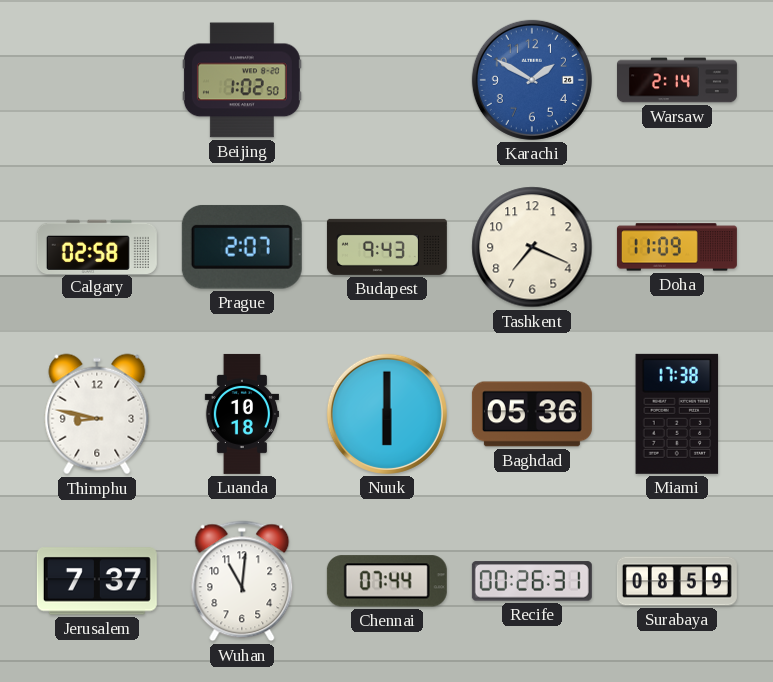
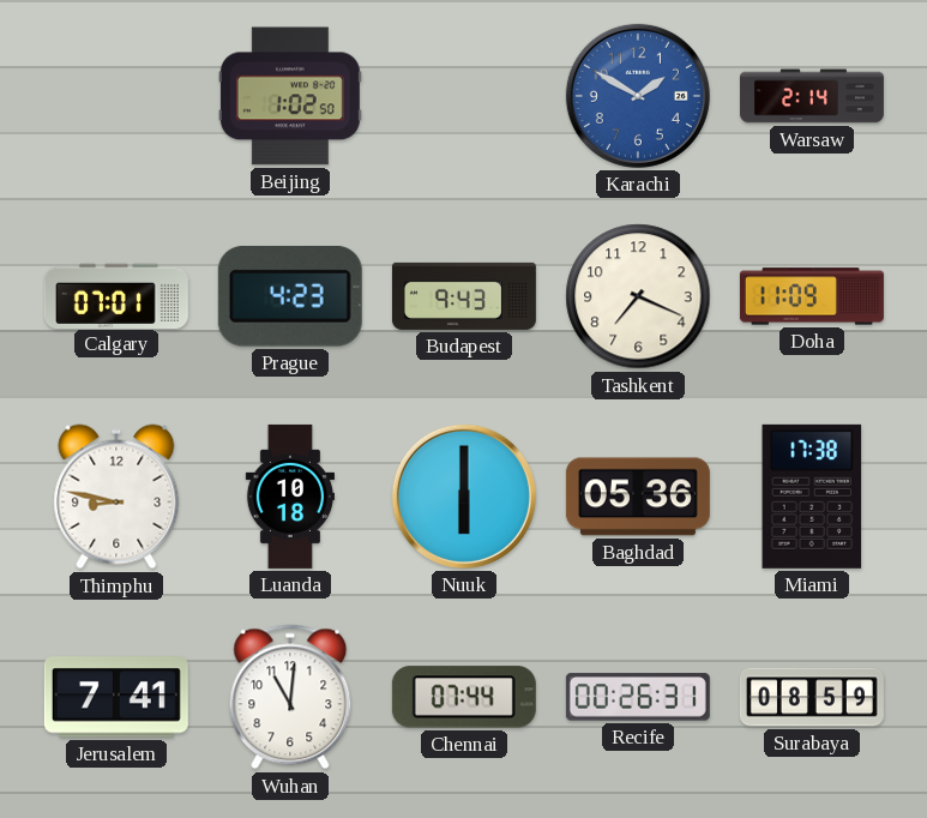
Calgary: 02:58 -> 07:01
Prague: 2:07 -> 4:23
Jerusalem: 7:37 -> 7:41
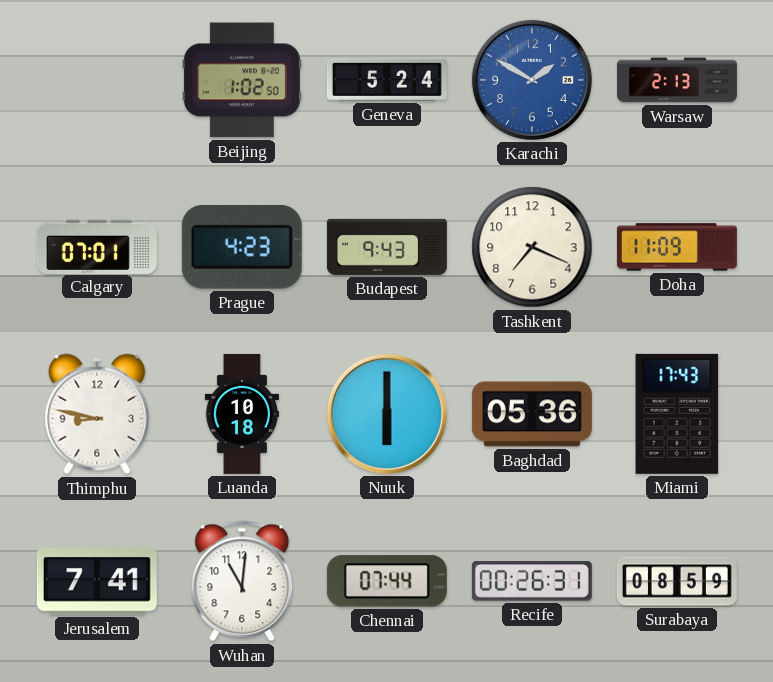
Geneva: none -> 5:24
Warsaw: 2:14 -> 2:13
Miami: 17:38 -> 17:43
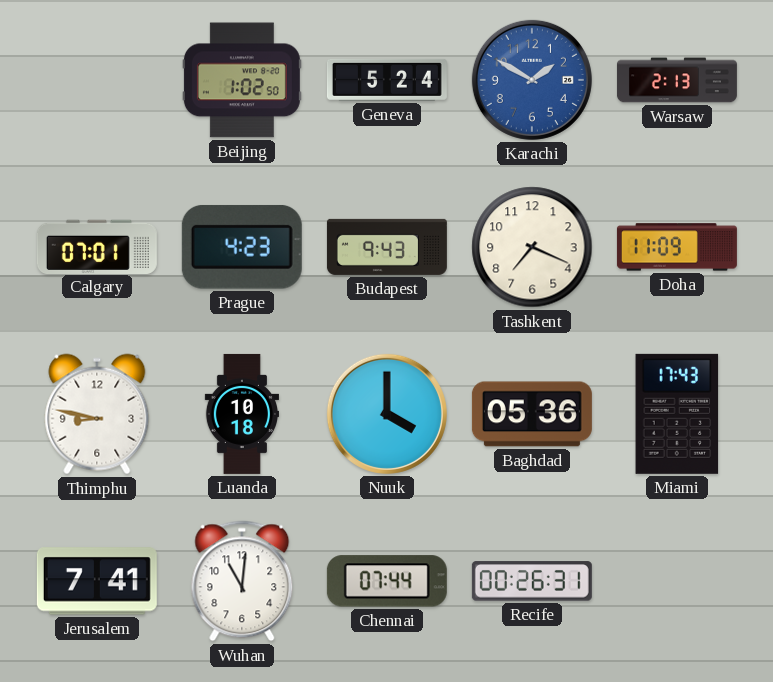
Nuuk: 6:00 -> 4:00
Surabaya: 08:59 -> none
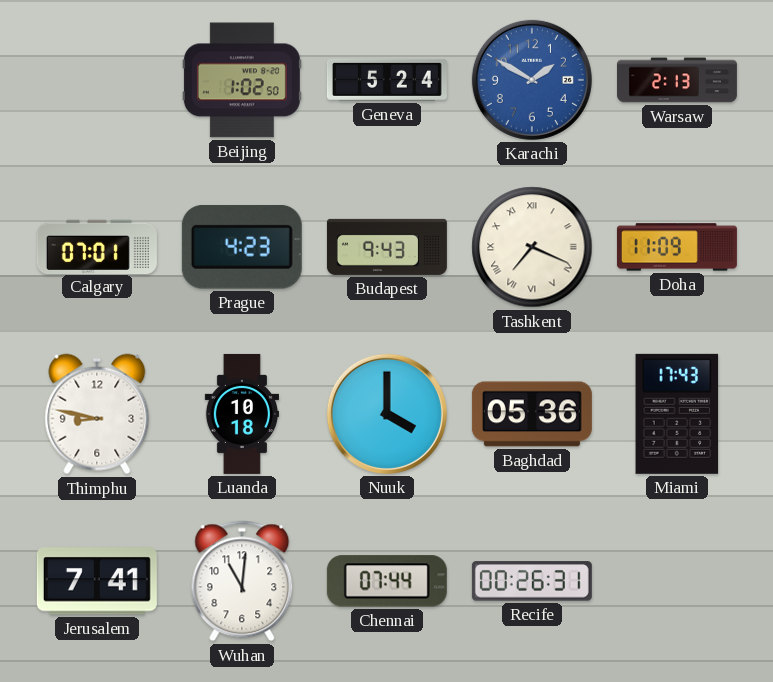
Tashkent numerals: Arabic -> Roman
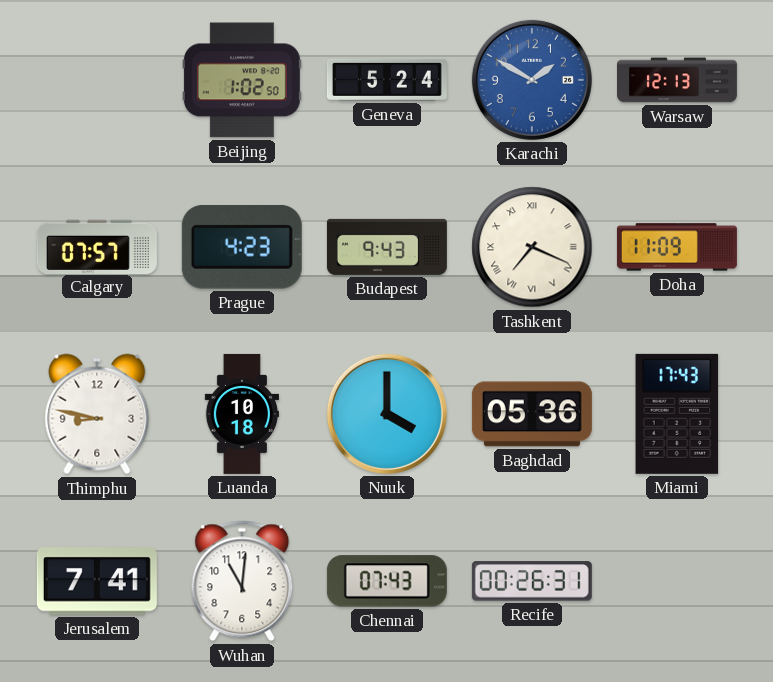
Warsaw: 2:13 -> 12:13
Calgary: 07:01 -> 07:57
Chennai: 07:44 -> 07:43
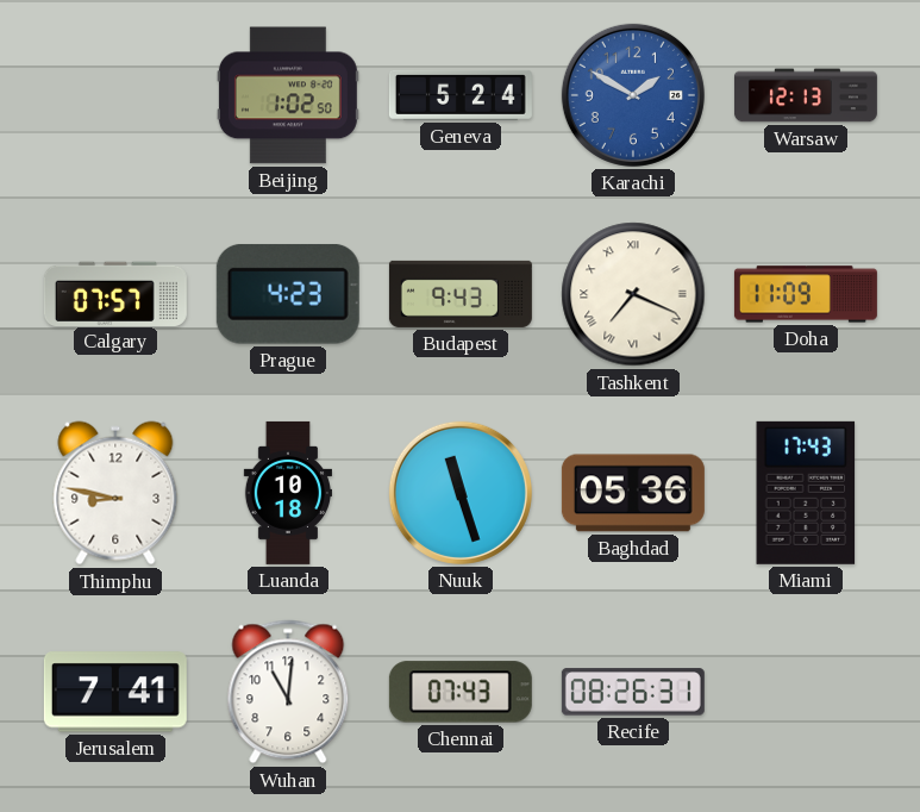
Nuuk: 4:00 -> 11:27
Recife: 00:26 -> 08:26
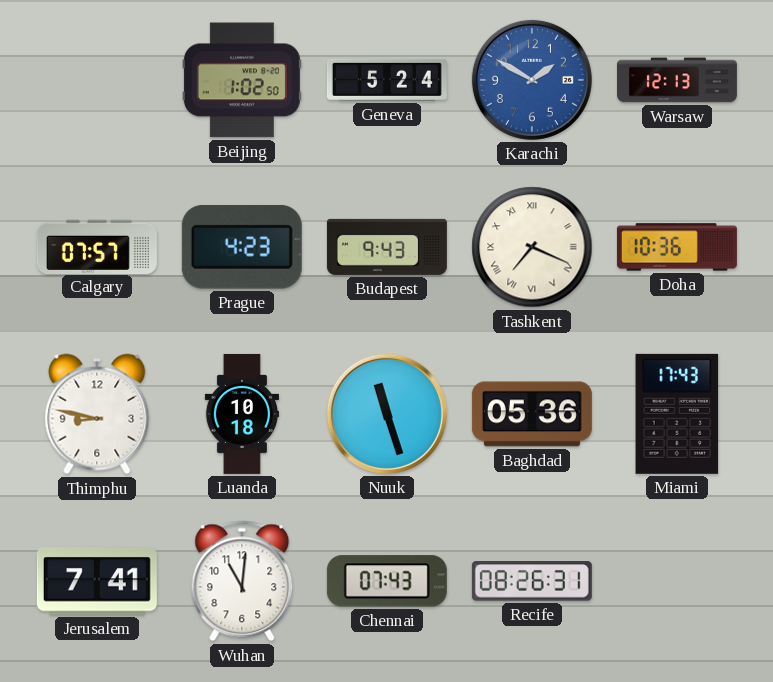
Doha: 11:09 -> 10:36
